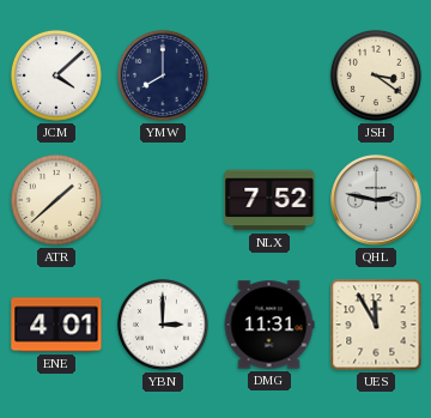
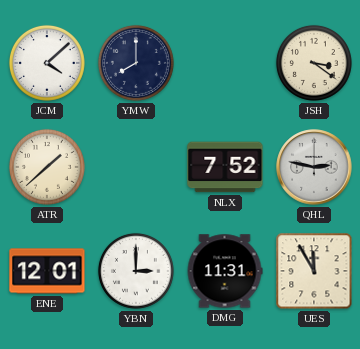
ENE: 4:01 -> 12:01
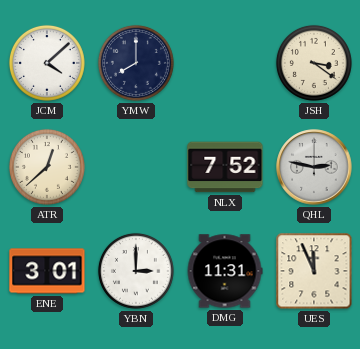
ATR: 1:38 -> 12:38
ENE: 12:01 -> 3:01
UES: 11:55 -> 11:56
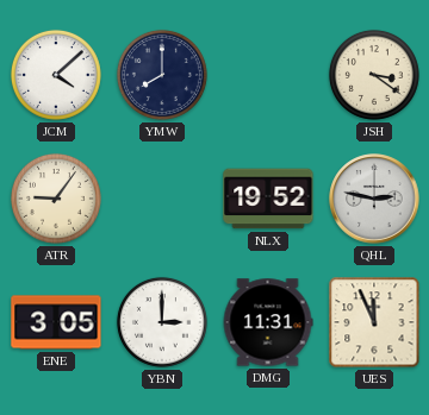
ATR: 12:38 -> 9:06
NLX: 7:52 -> 19:52
ENE: 3:01 -> 3:05
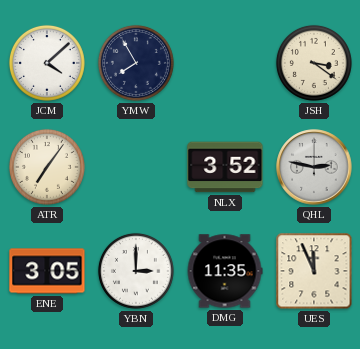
YMW: 8:00 -> 7:55
ATR: 9:06 -> 7:06
NLX: 19:52 -> 3:52
DMG: 11:31 -> 11:35
